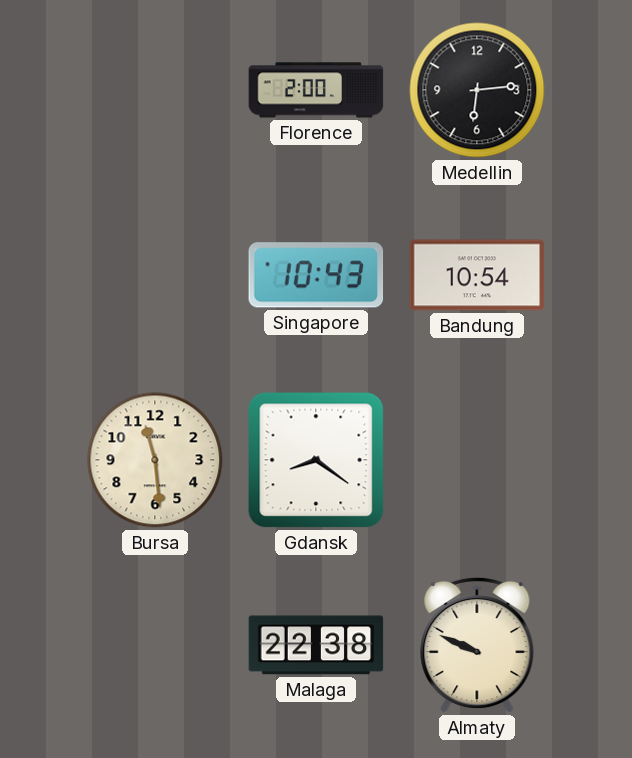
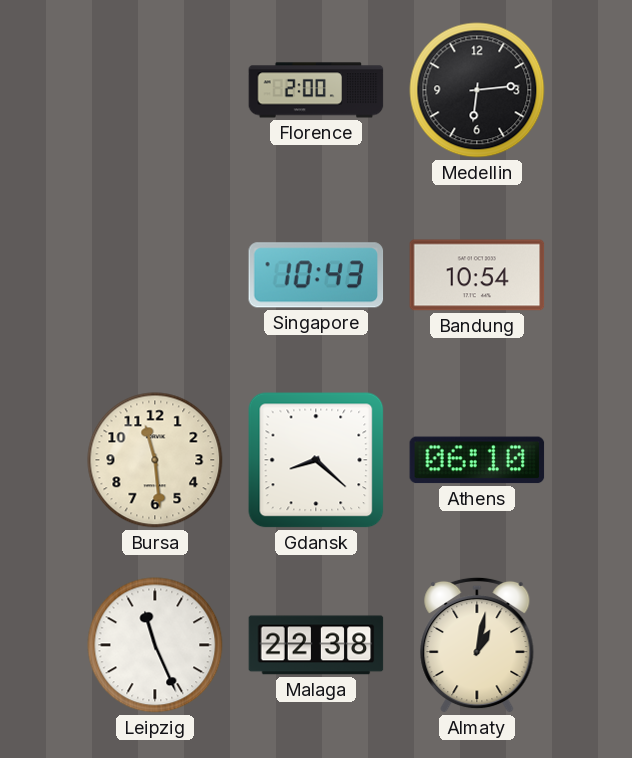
Gdansk: 8:21 -> 8:22
Athens: none -> 06:10
Leipzig: none -> 11:26
Almaty: 9:49 -> 1:02
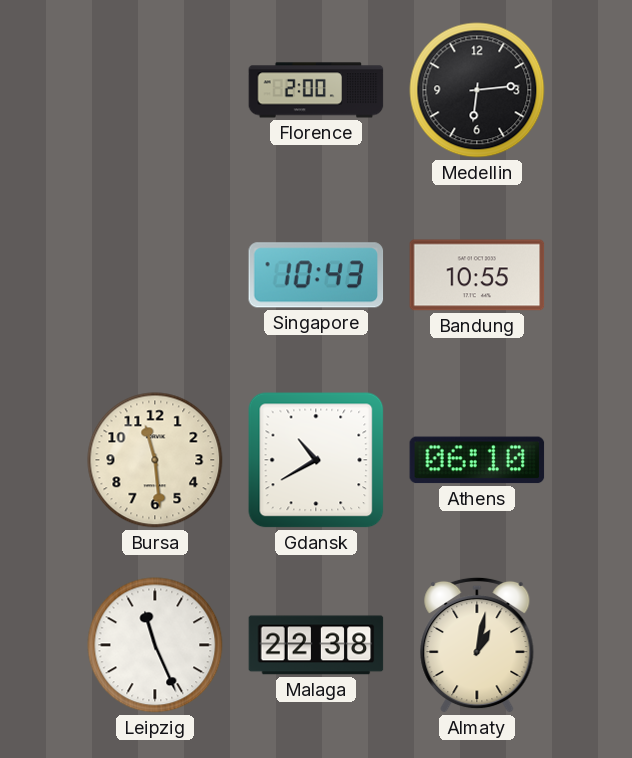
Bandung: 10:54 -> 10:55
Gdansk: 8:22 -> 10:40
